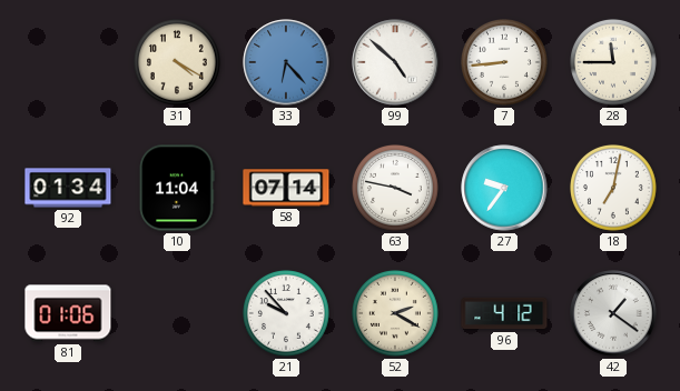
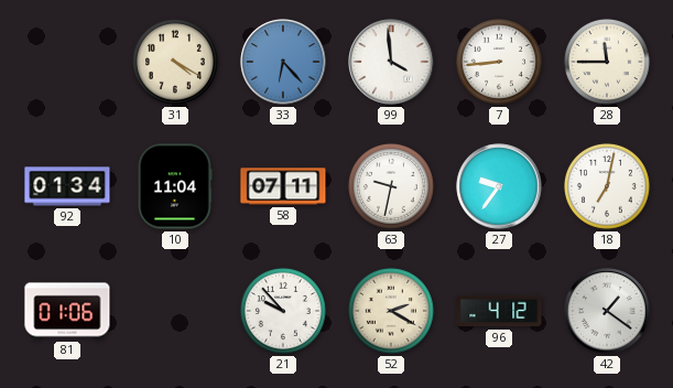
99: 4:52 -> 3:59
58: 07:14 -> 07:11
63: 3:47 -> 9:32
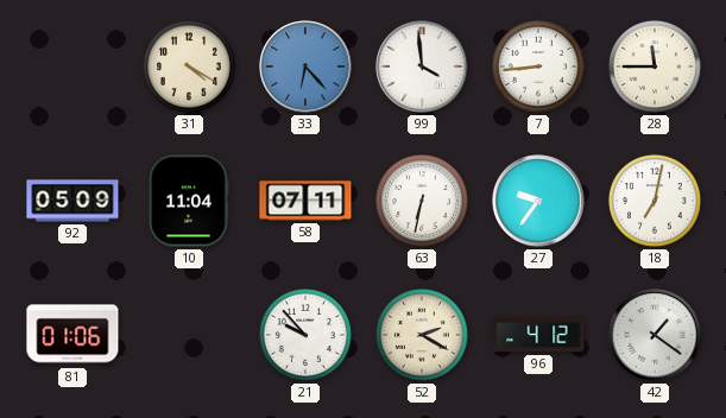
92: 01:34 -> 05:09
63: 9:32 -> 6:32
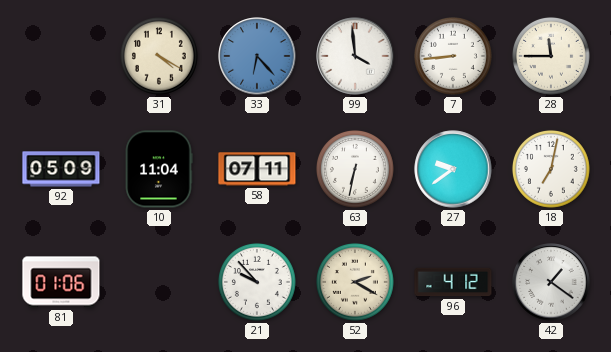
27: 9:36 -> 9:39
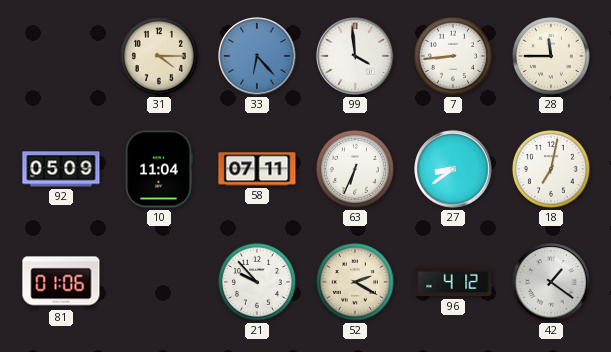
31: 4:20 -> 4:15
63: 6:32 -> 6:34
27: 9:39 -> 8:39
